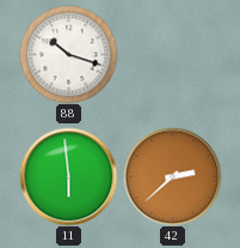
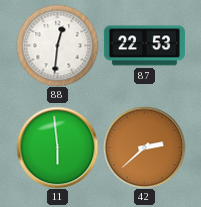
88: 10:18 -> 12:31
87: none -> 22:53
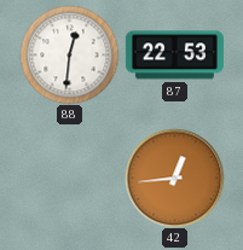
11: 5:59 -> none
42: 2:38 -> 12:44
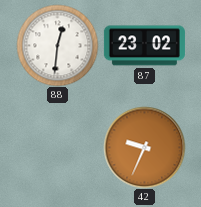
87: 22:53 -> 23:02
42: 12:44 -> 9:34
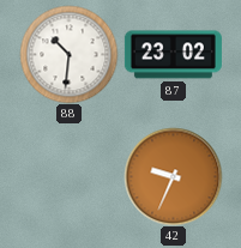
88: 12:31 -> 10:31
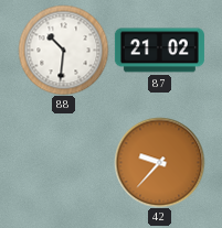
87: 23:02 -> 21:02
42: 9:34 -> 9:37
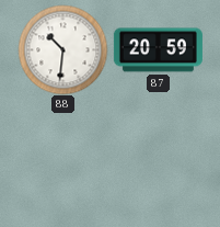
87: 21:02 -> 20:59
42: 9:37 -> none
